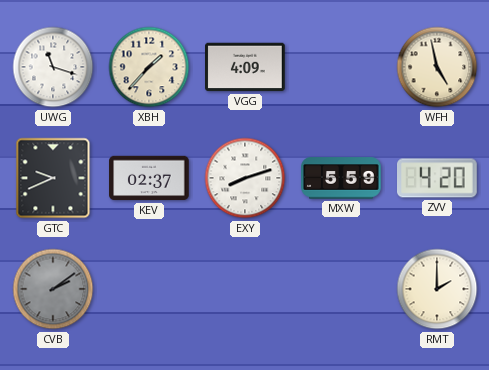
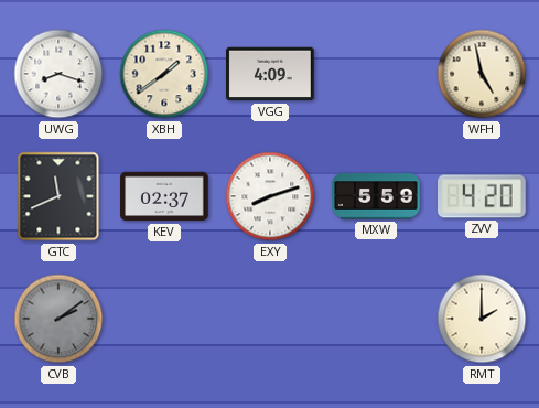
UWG: 11:18 -> 8:18
XBH: 1:37 -> 1:39
GTC: 9:41 -> 11:41
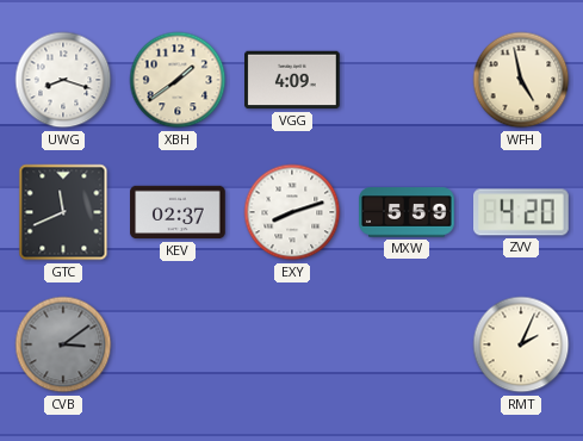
CVB: 2:09 -> 3:09
RMT: 2:00 -> 2:04
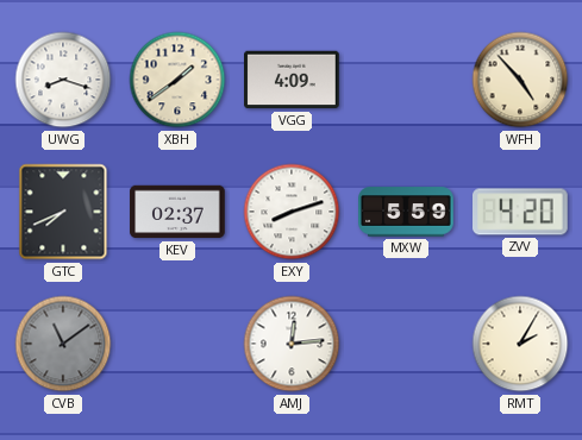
WFH: 4:58 -> 4:53
GTC: 11:41 -> 7:41
CVB: 3:09 -> 11:09
AMJ: none -> 12:14
RMT: 2:04 -> 2:05
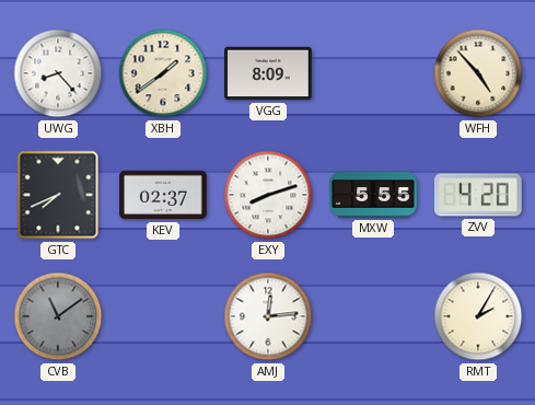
UWG: 8:18 -> 8:23
VGG: 4:09 -> 8:09
MXW: 5:59 -> 5:55
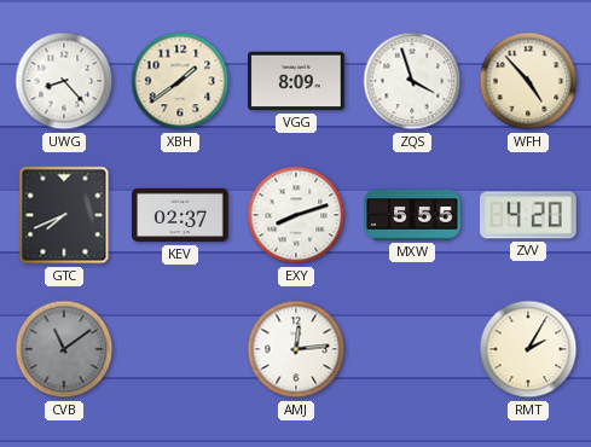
ZQS: none -> 3:57
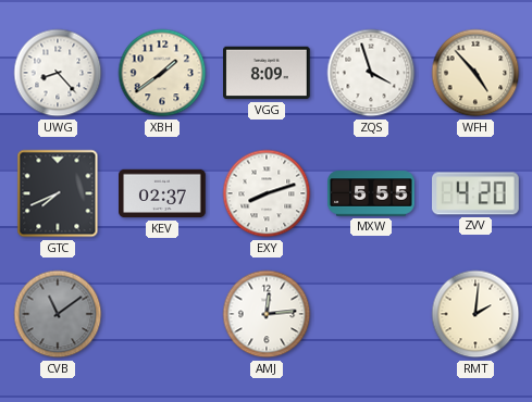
RMT: 2:05 -> 2:01
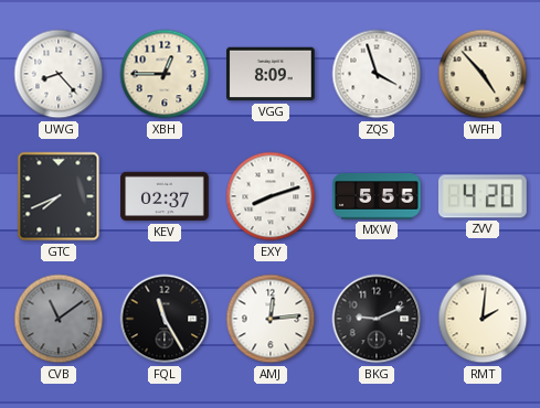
XBH: 1:39 -> 12:45
FQL: none -> 11:25
BKG: none -> 9:11
